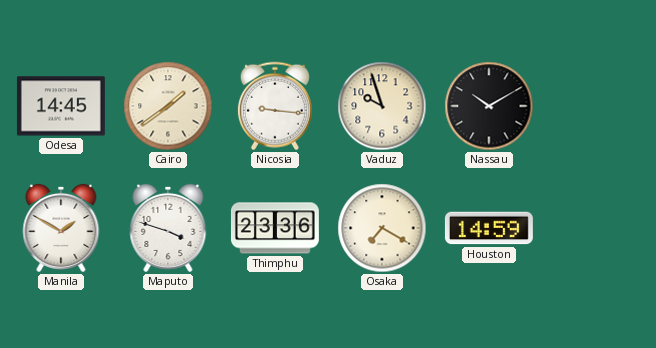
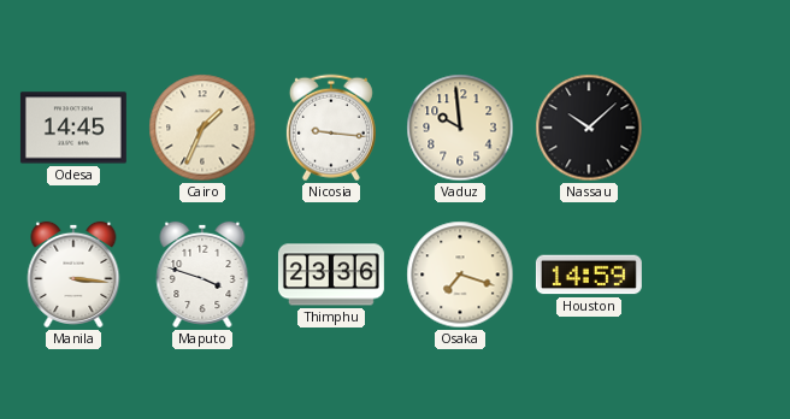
Cairo: 1:39 -> 1:34
Vaduz: 9:57 -> 9:59
Nassau: 10:10 -> 10:08
Manila: 1:50 -> 3:16
Osaka: 7:20 -> 7:18
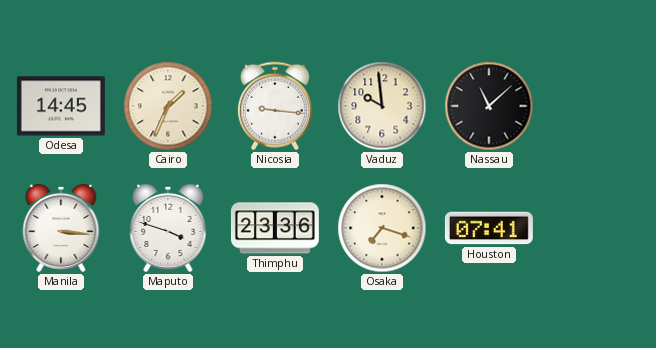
Nassau: 10:08 -> 11:08
Houston: 14:59 -> 07:41
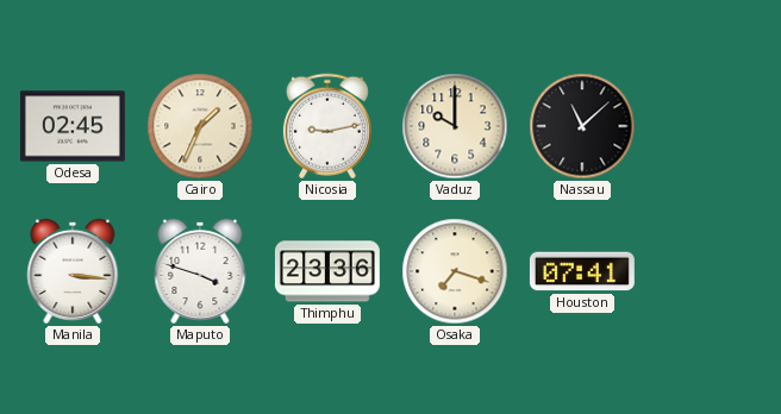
Odesa: 14:45 -> 02:45
Nicosia: 9:16 -> 9:13
Vaduz: 9:59 -> 10:00
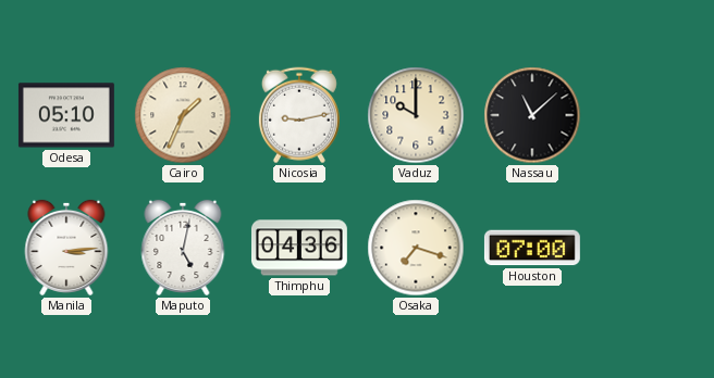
Odesa: 02:45 -> 05:10
Manila: 3:16 -> 3:14
Maputo: 3:48 -> 5:02
Thimphu: 23:36 -> 04:36
Houston: 07:41 -> 07:00
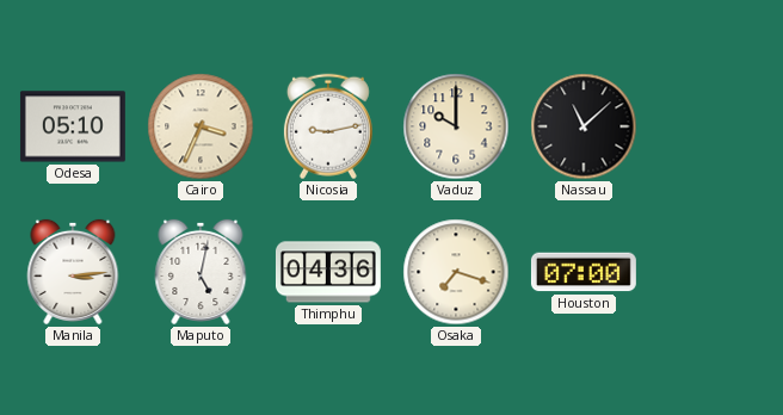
Cairo: 1:34 -> 3:34
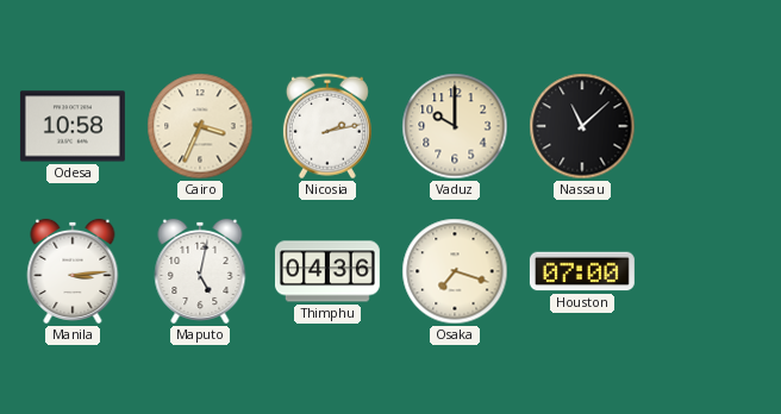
Odesa: 05:10 -> 10:58
Nicosia: 9:13 -> 2:13
